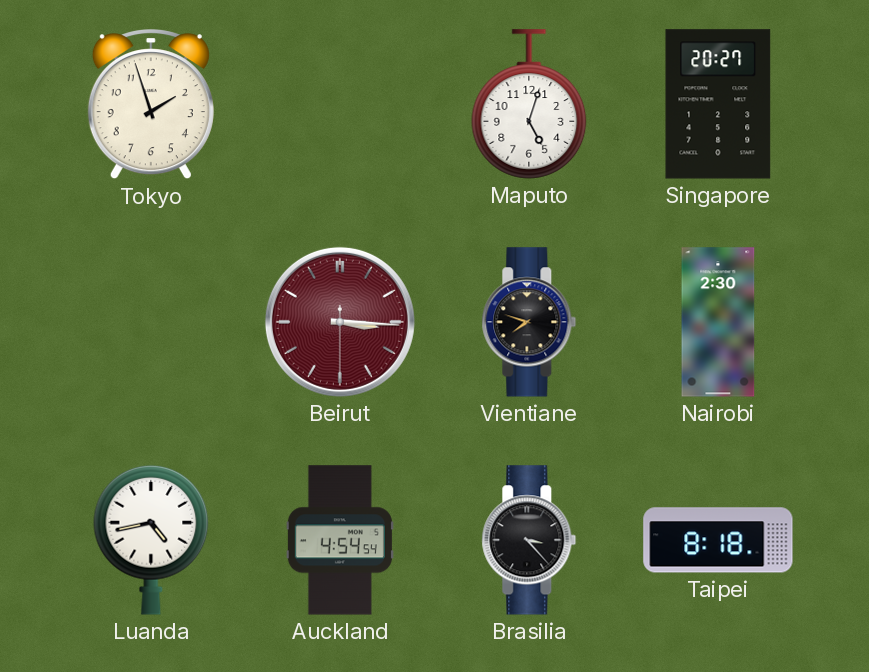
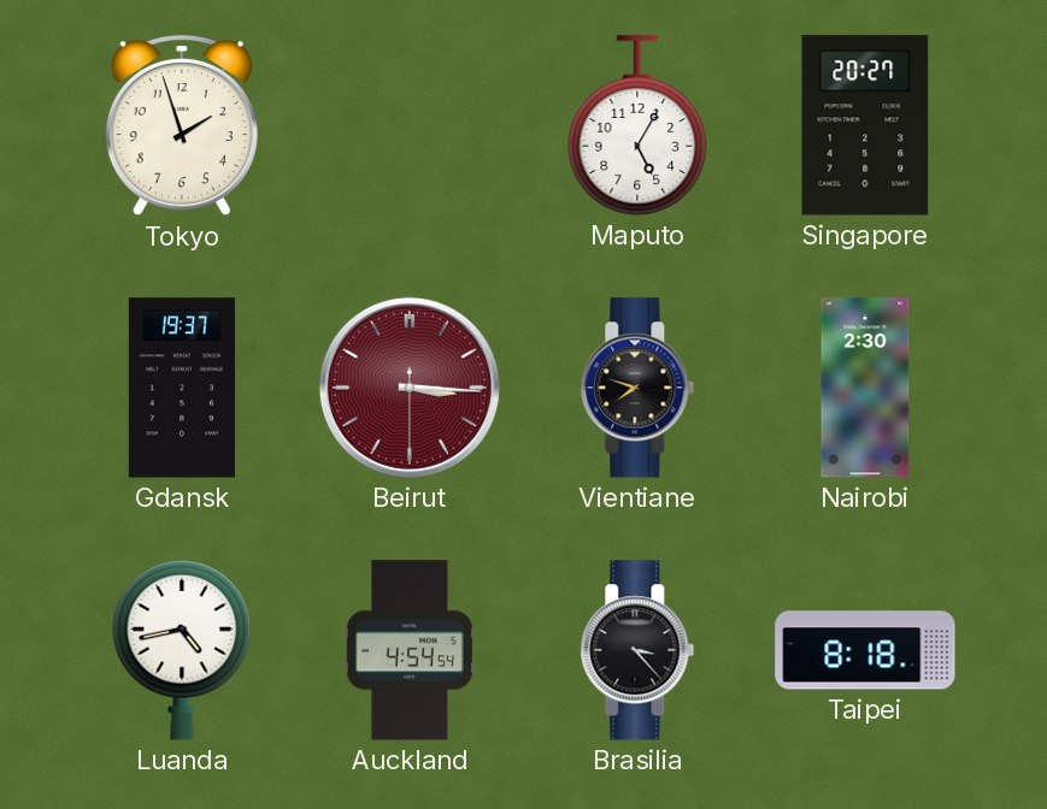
Maputo: 5:03 -> 5:05
Gdansk: none -> 19:37
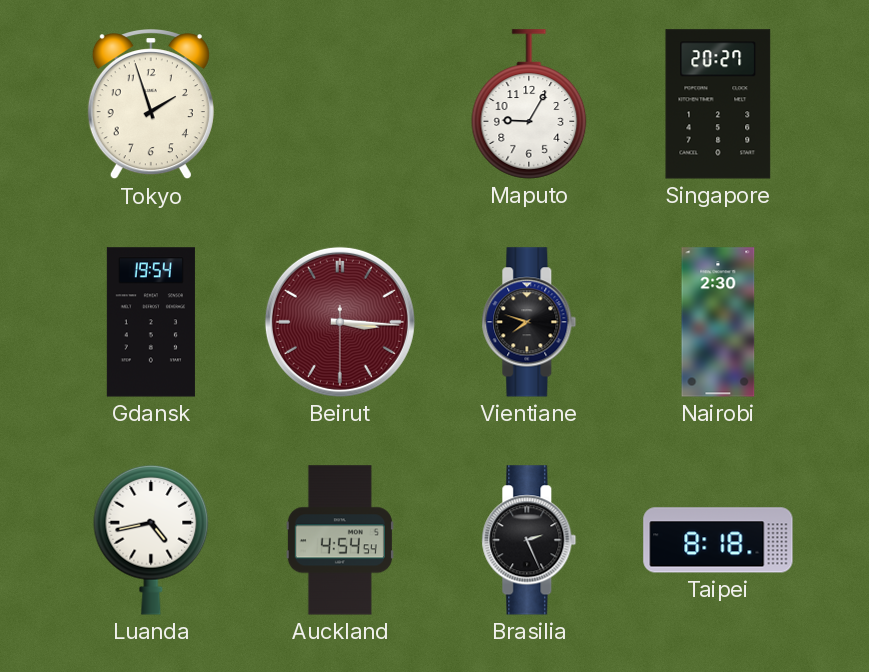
Maputo: 5:05 -> 9:05
Gdansk: 19:37 -> 19:54
Brasilia: 3:23 -> 2:26
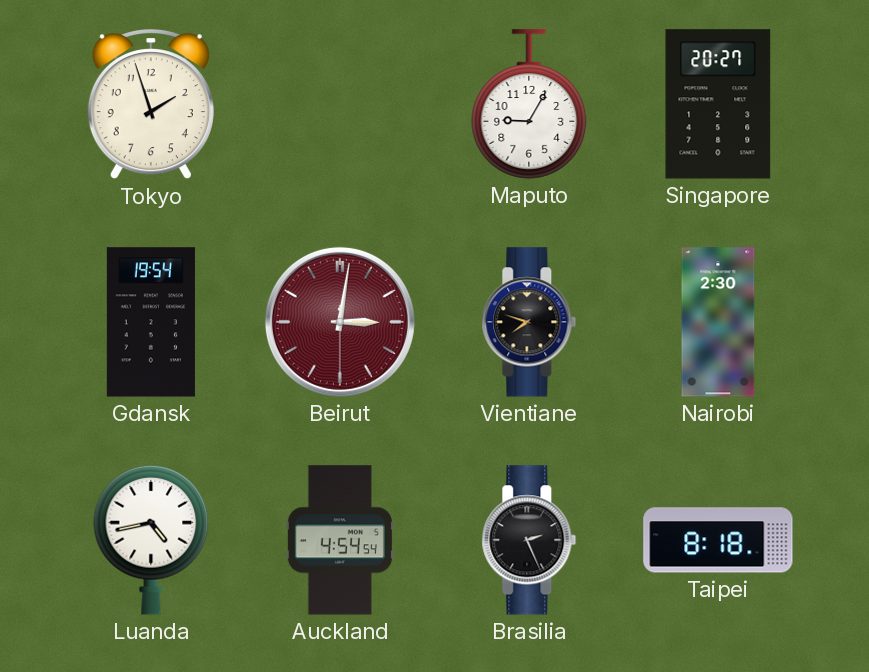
Beirut: 3:15 -> 3:01
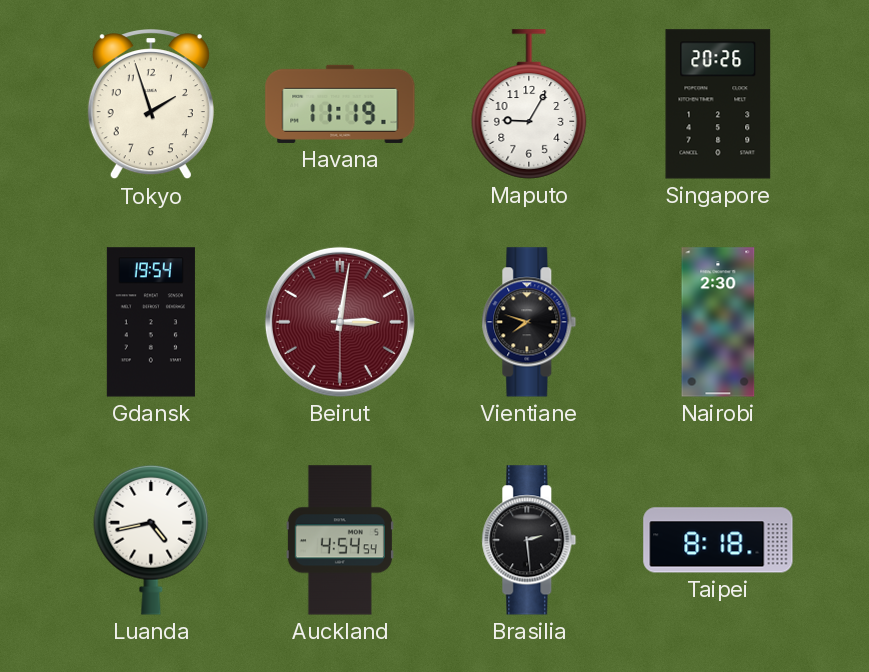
Havana: none -> 11:19
Singapore: 20:27 -> 20:26
Brasilia: 2:26 -> 2:29
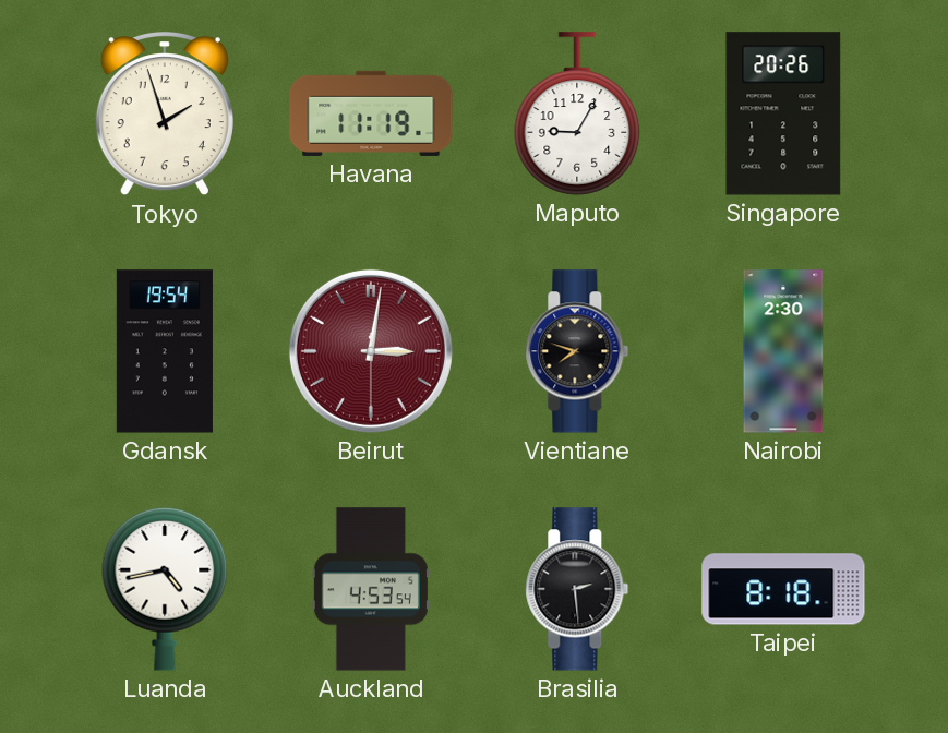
Auckland: 4:54 -> 4:53
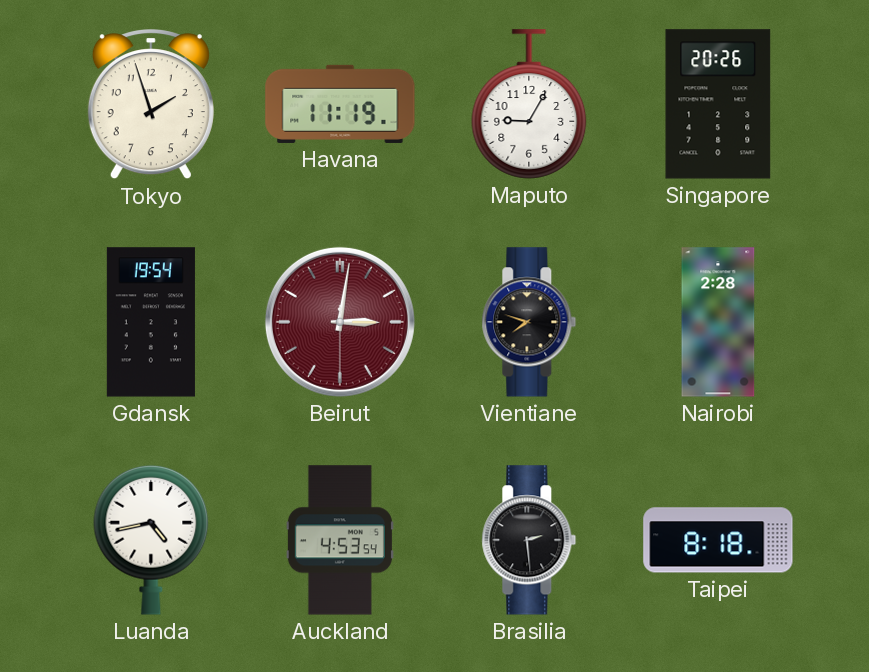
Nairobi: 2:30 -> 2:28
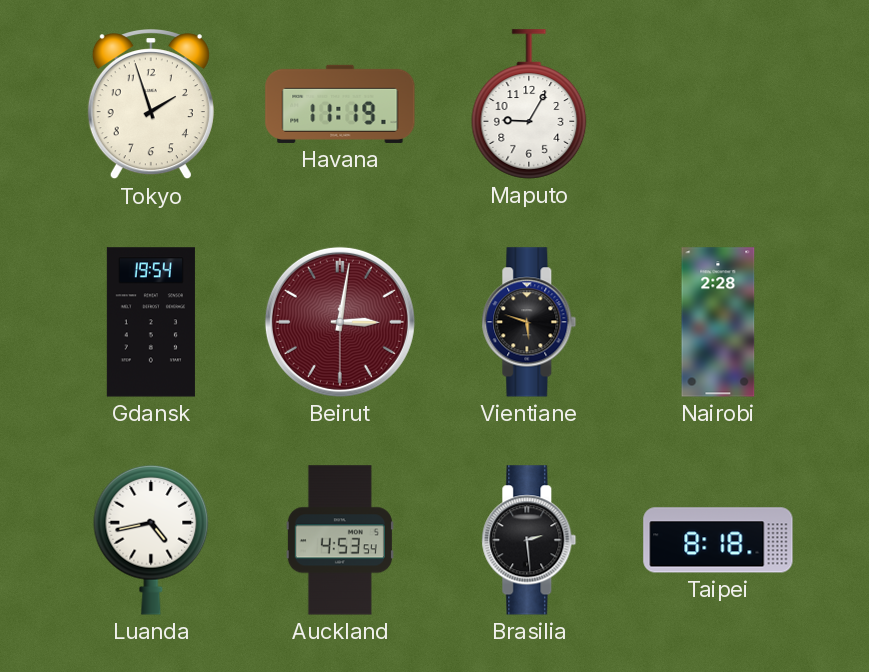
Singapore: 20:26 -> none
Vientiane: 7:48 -> 5:48
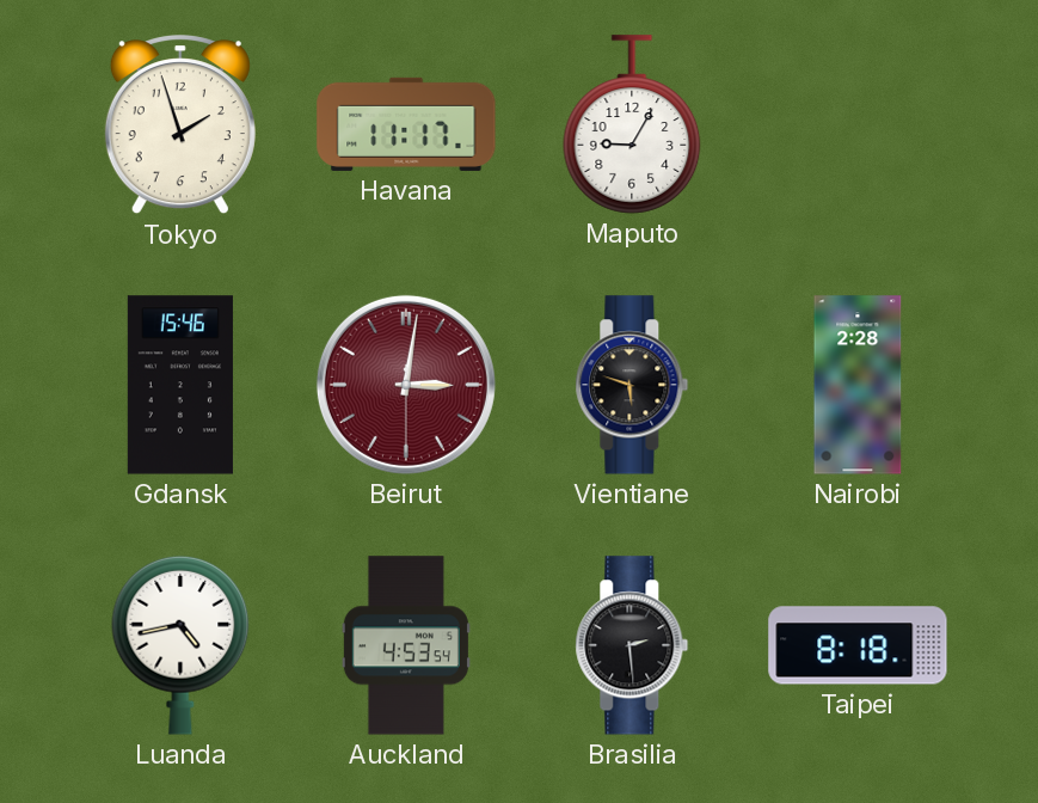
Havana: 11:19 -> 11:17
Gdansk: 19:54 -> 15:46
